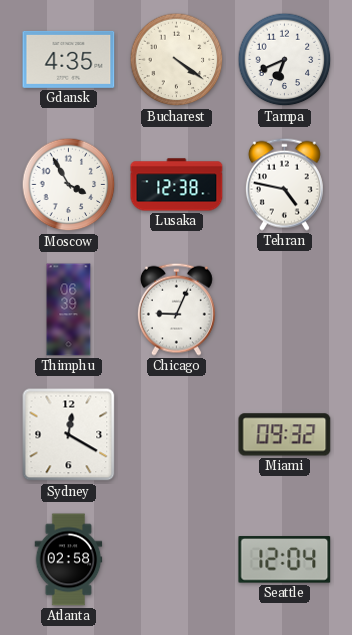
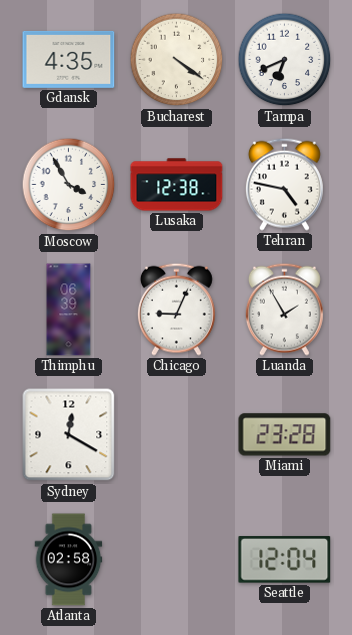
Luanda: none -> 1:55
Miami: 09:32 -> 23:28
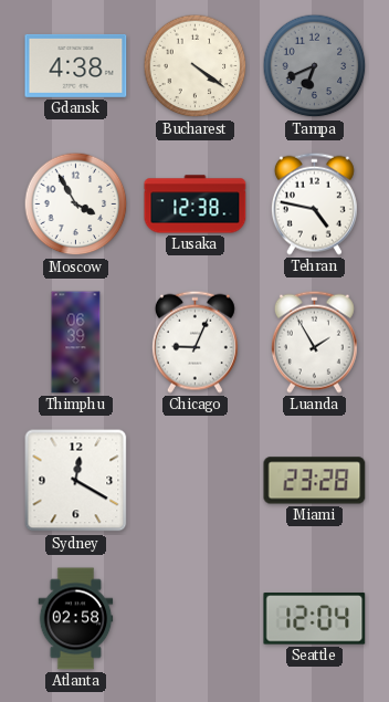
Gdansk: 4:35 -> 4:38
Tampa dial: white -> grey
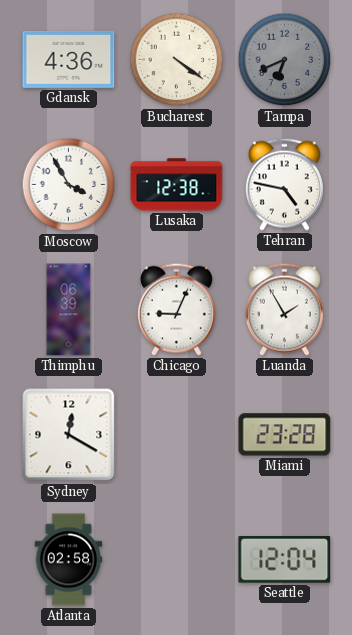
Gdansk: 4:38 -> 4:36
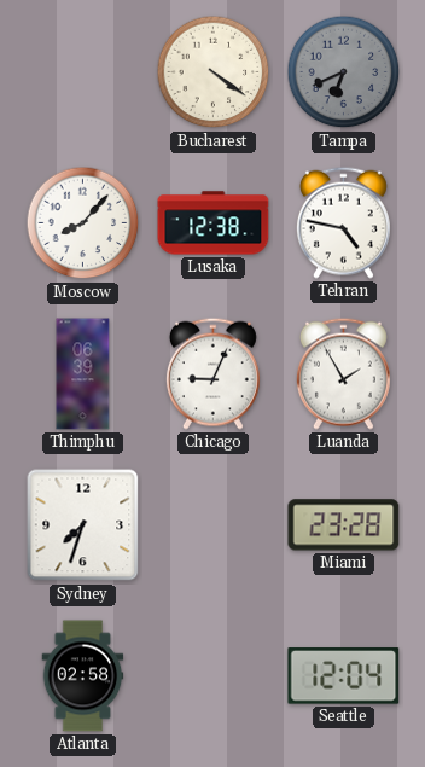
Gdansk: 4:36 -> none
Moscow: 3:55 -> 8:07
Sydney: 12:20 -> 7:33
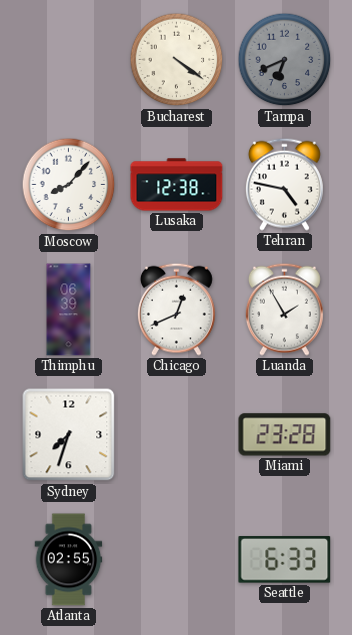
Chicago: 9:04 -> 12:41
Atlanta: 02:58 -> 02:55
Seattle: 12:04 -> 6:33
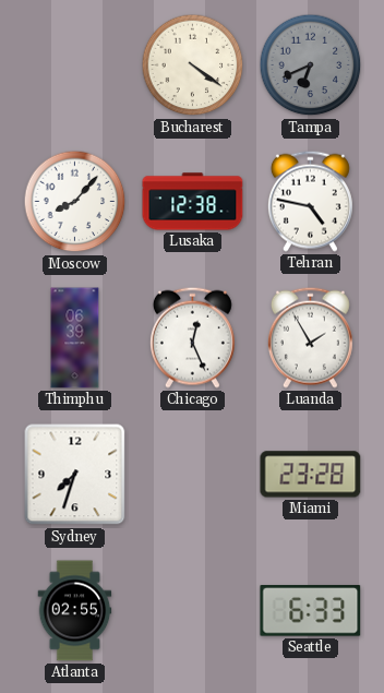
Chicago: 12:41 -> 12:26
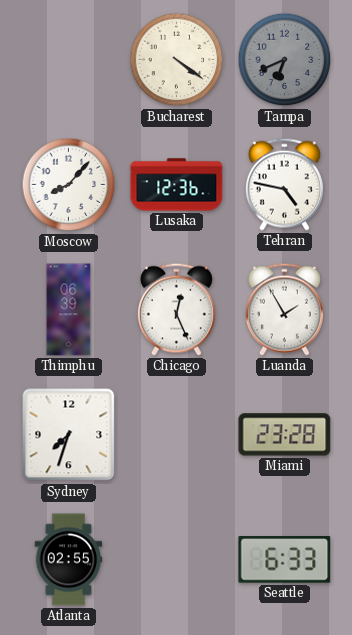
Lusaka: 12:38 -> 12:36
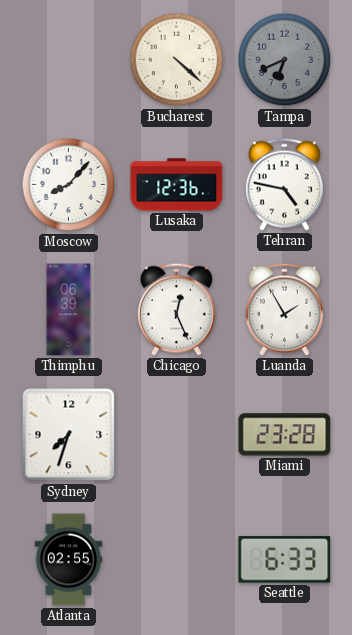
Bucharest: 4:21 -> 4:22
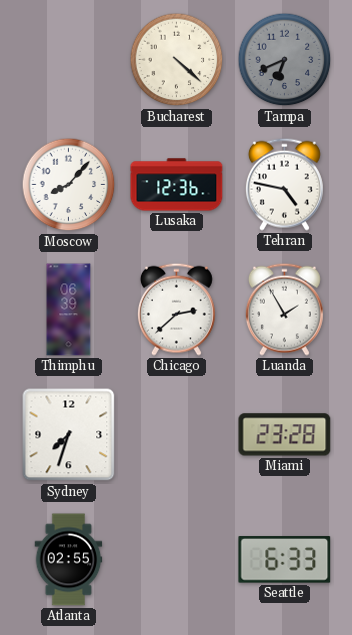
Chicago: 12:26 -> 2:38
